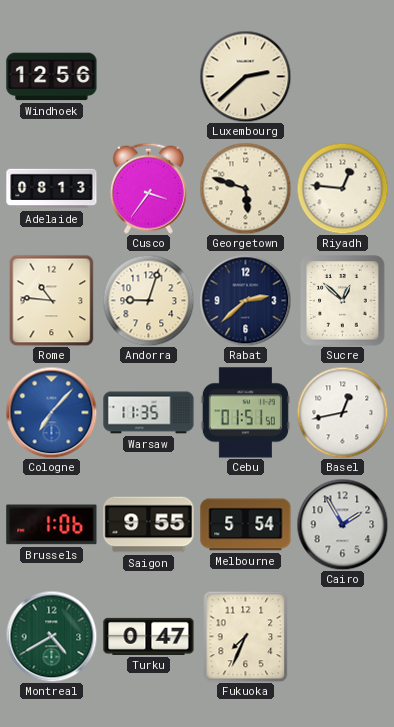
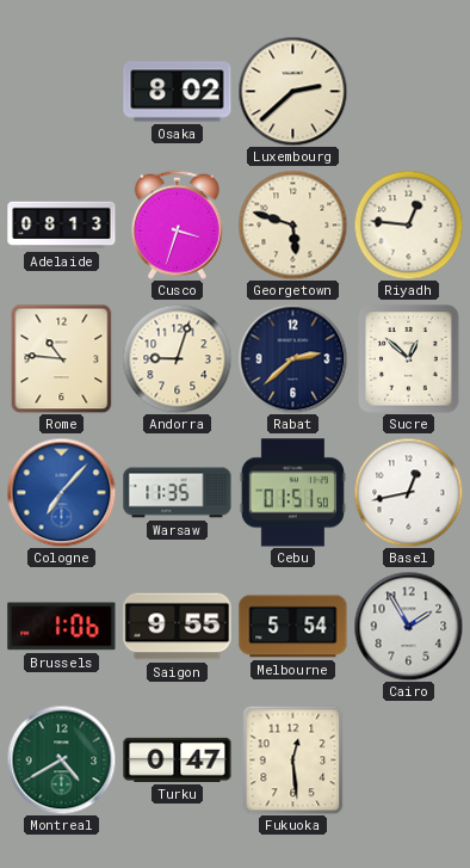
Windhoek: 12:56 -> none
Osaka: none -> 8:02
Cusco: 3:36 -> 3:33
Fukuoka: 7:34 -> 12:29
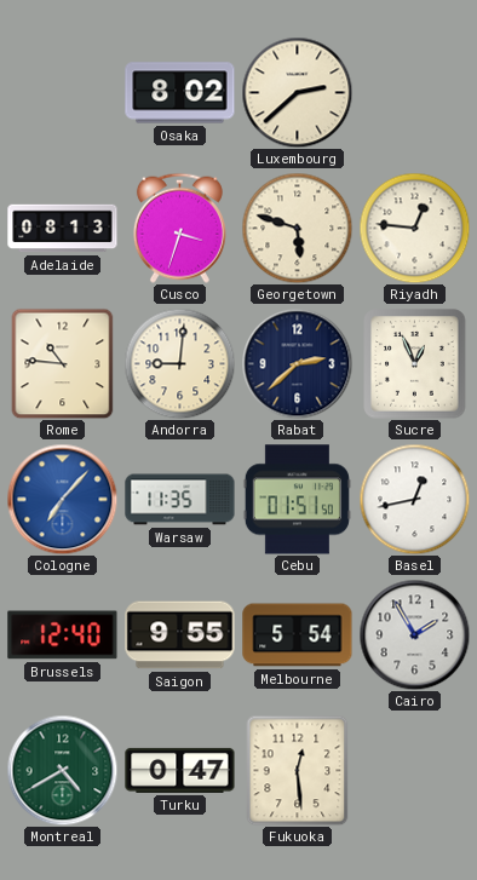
Andorra: 9:03 -> 9:01
Sucre: 12:52 -> 12:56
Brussels: 1:06 -> 12:40
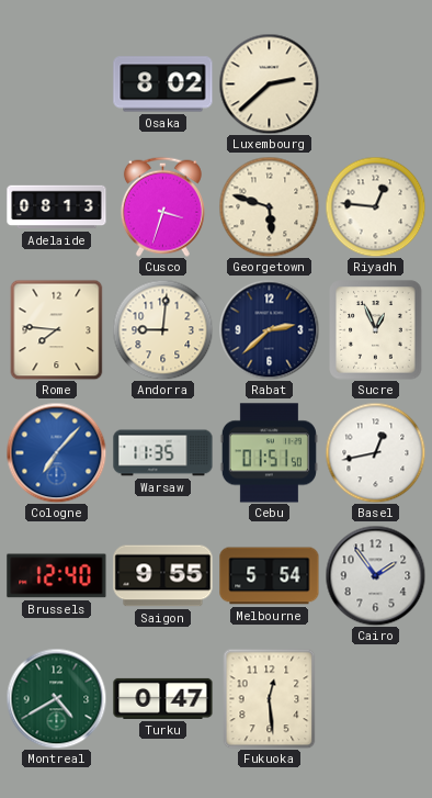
Rome: 10:46 -> 7:46
Cairo: 1:55 -> 1:54
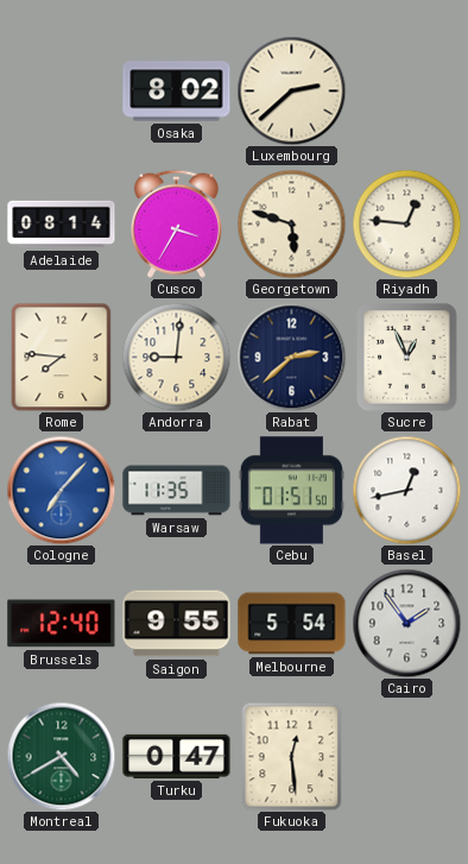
Adelaide: 08:13 -> 08:14
Cusco: 3:33 -> 3:35
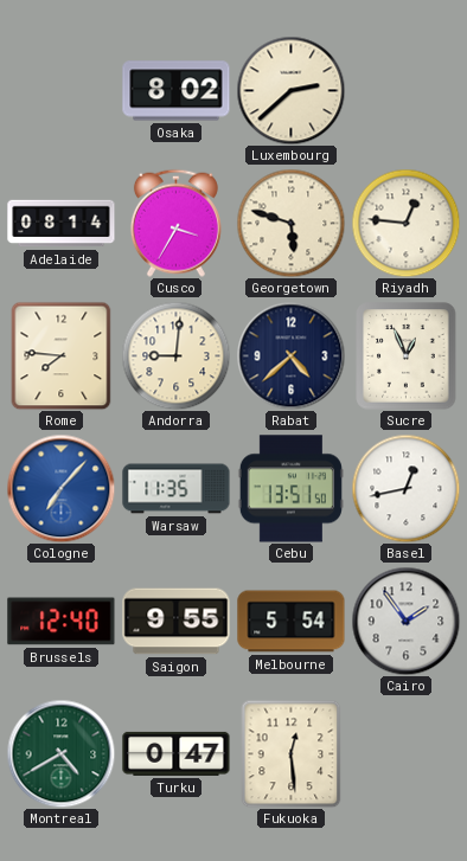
Rabat: 2:38 -> 4:38
Cebu: 01:51 -> 13:51
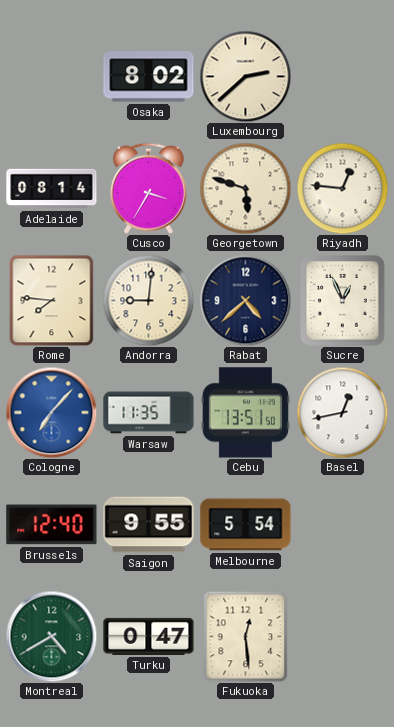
Cairo: 1:54 -> none
